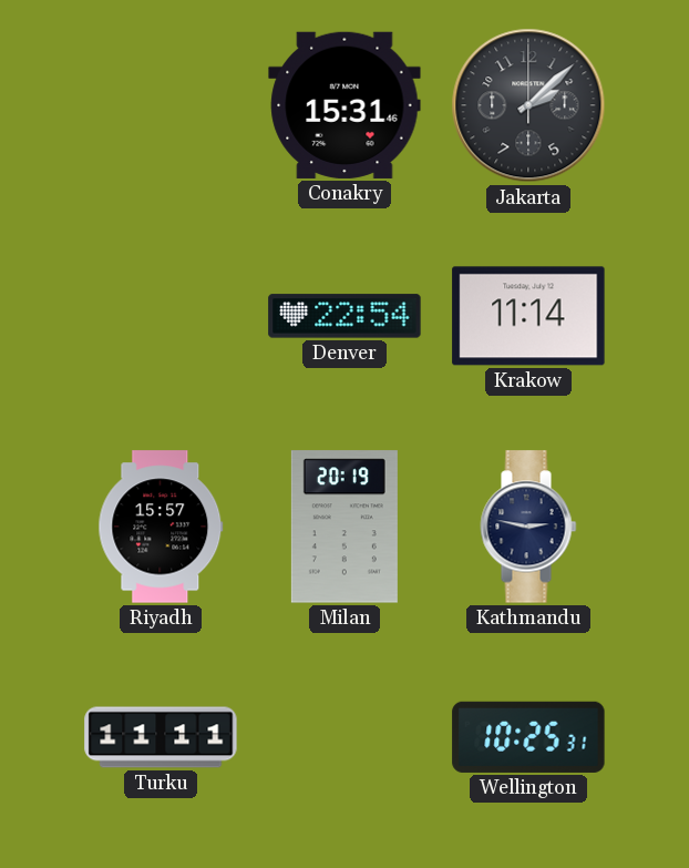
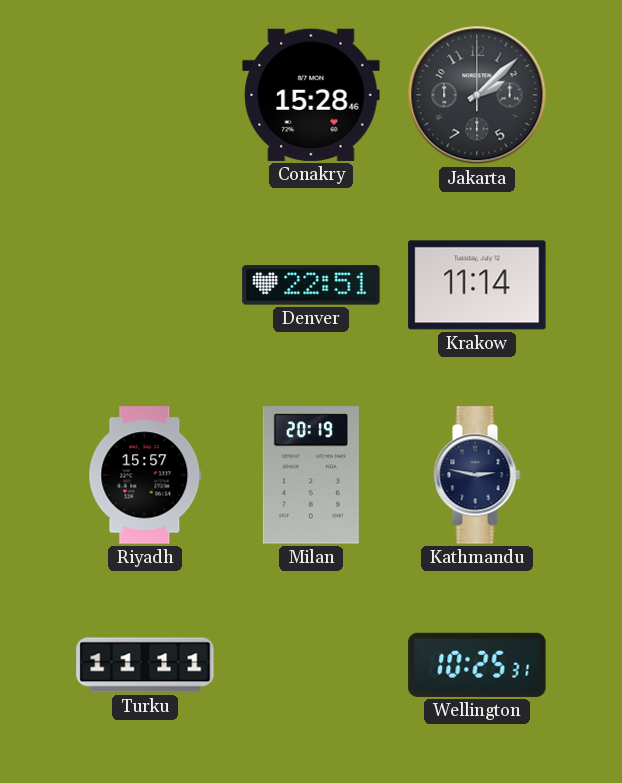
Conakry: 15:31 -> 15:28
Denver: 22:54 -> 22:51
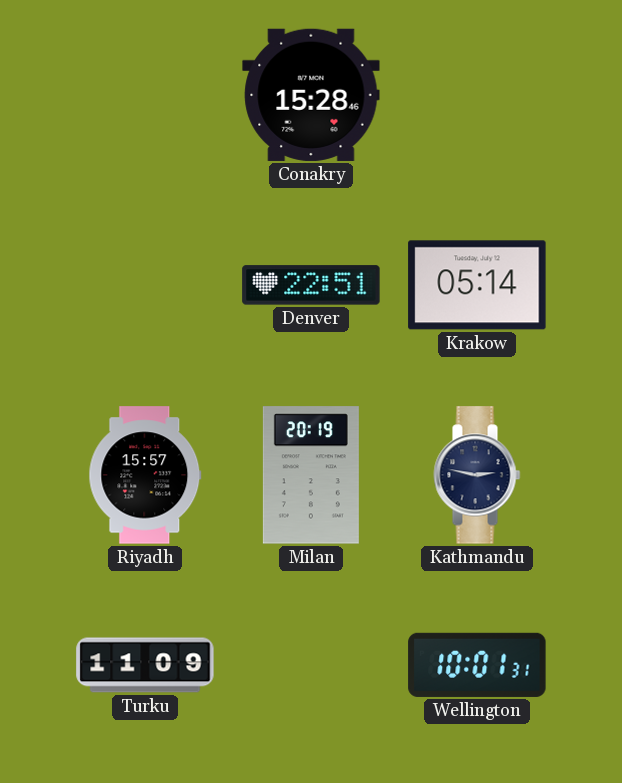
Jakarta: 2:08 -> none
Krakow: 11:14 -> 05:14
Turku: 11:11 -> 11:09
Wellington: 10:25 -> 10:01
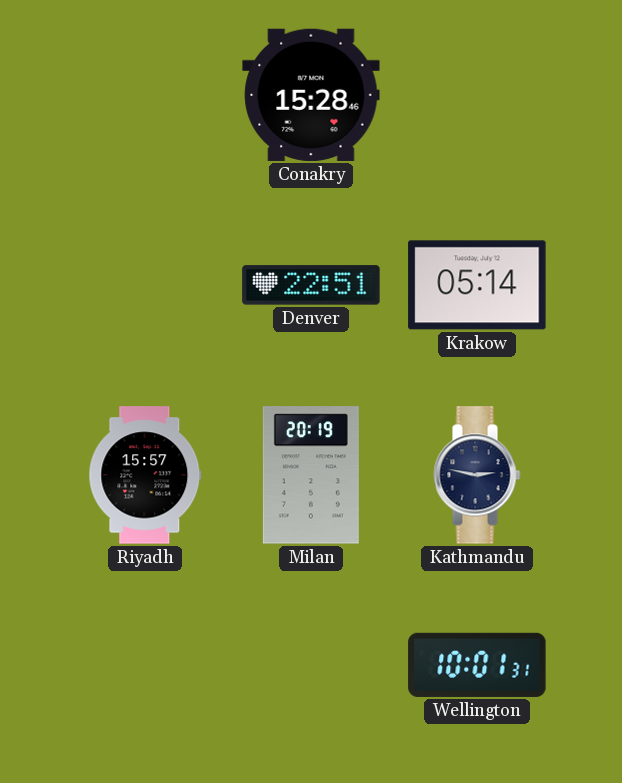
Turku: 11:09 -> none
